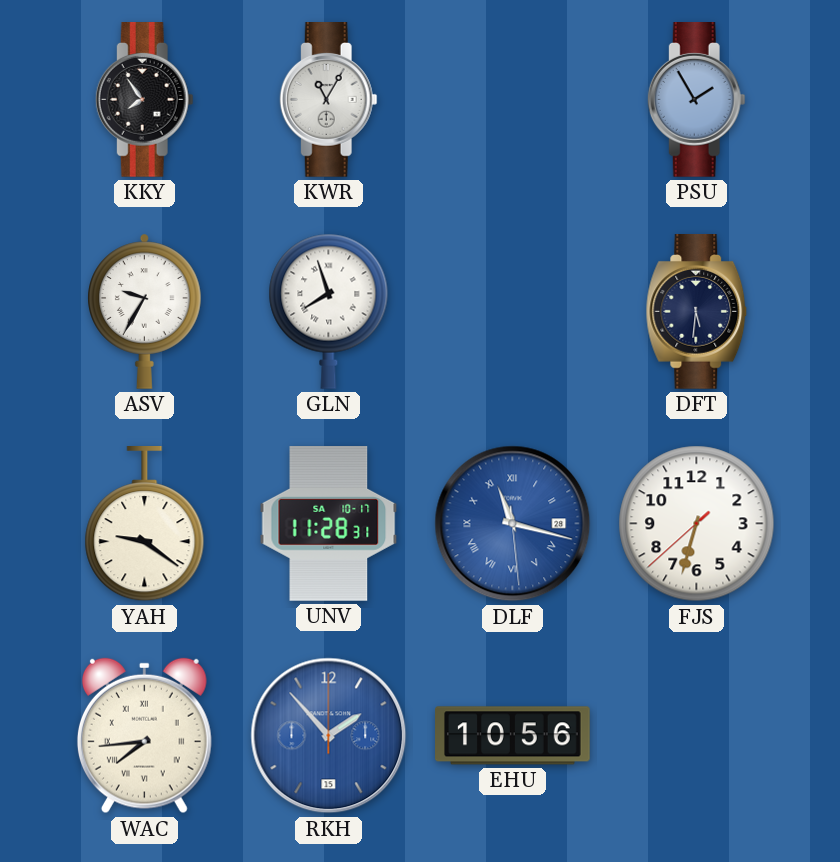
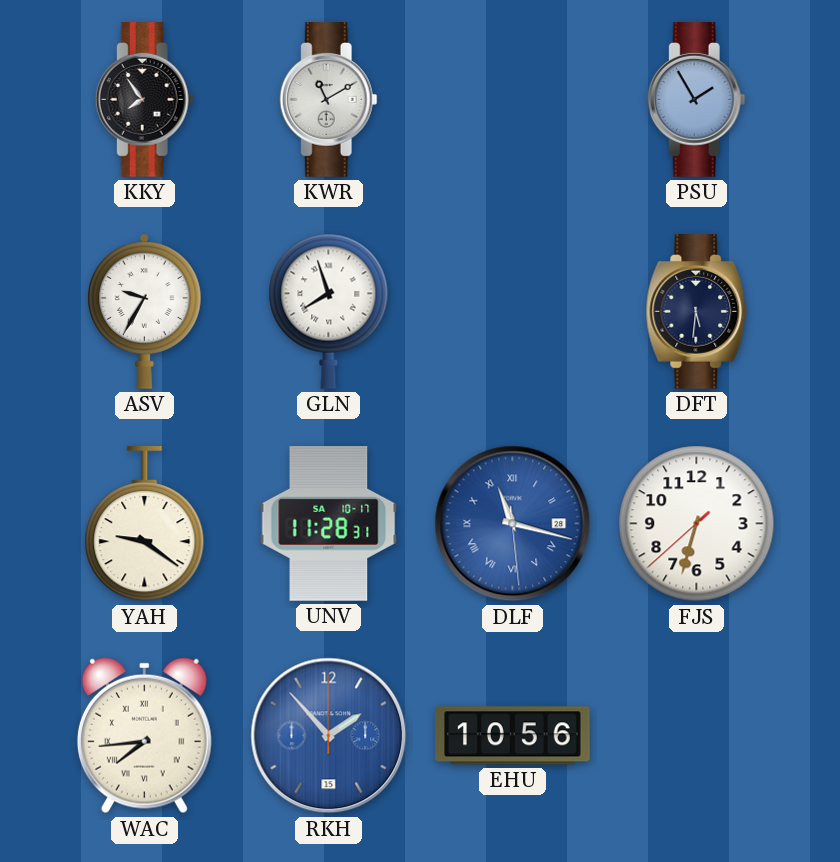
KWR: 11:05 -> 11:10
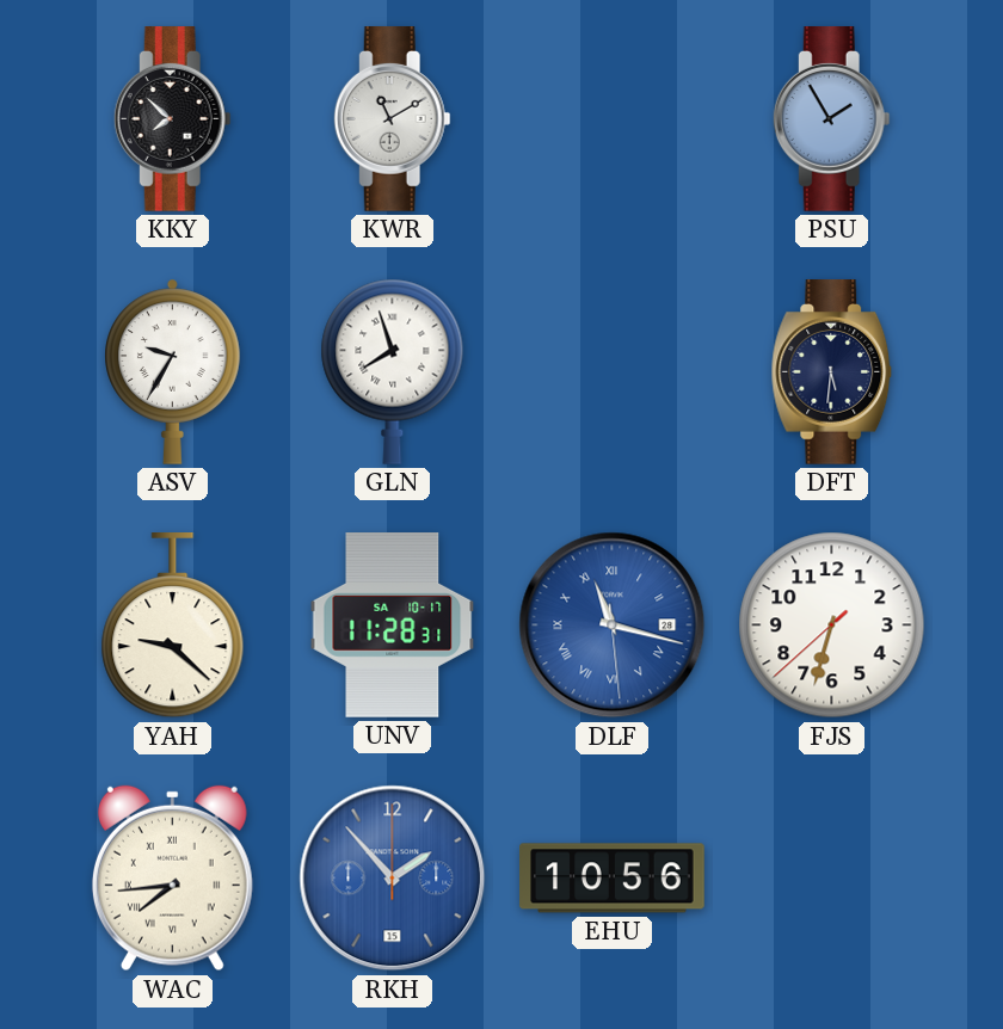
KKY: 7:54 -> 7:52
YAH: 9:21 -> 9:22
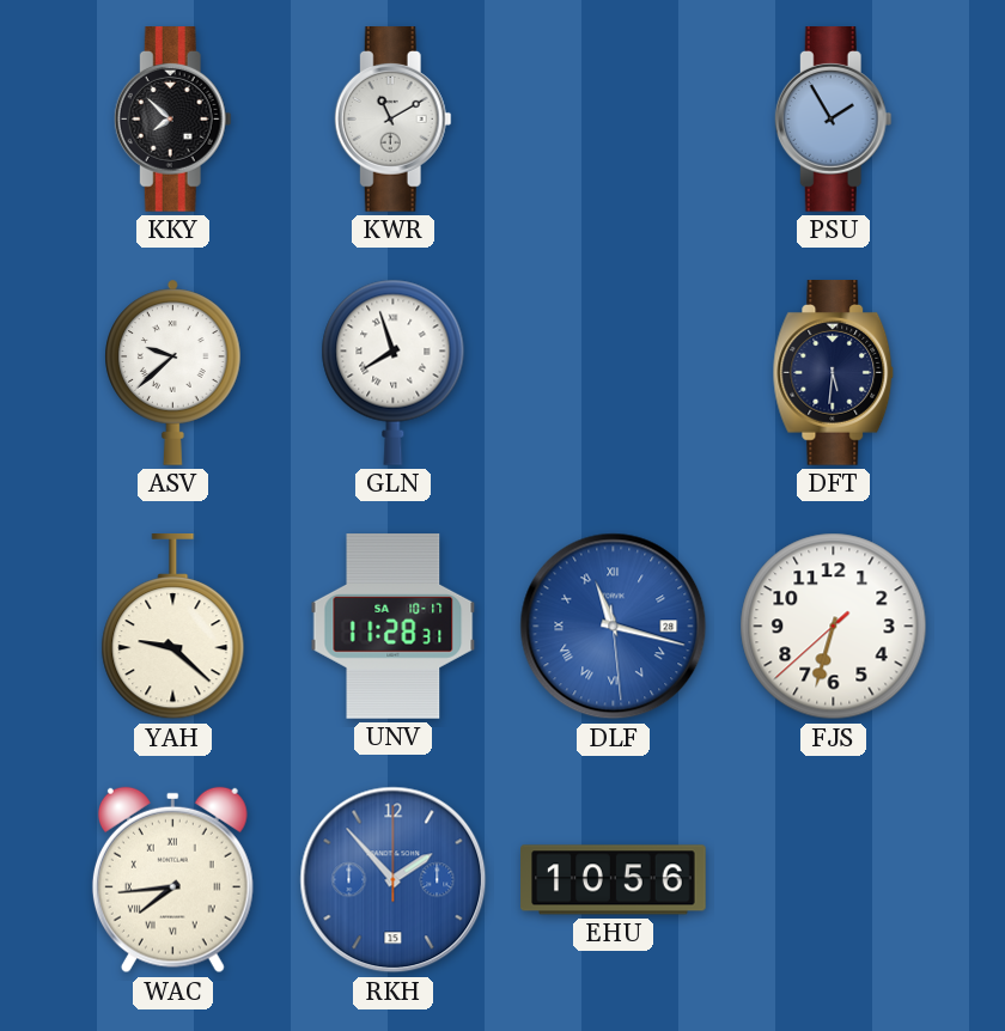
ASV: 9:35 -> 9:38
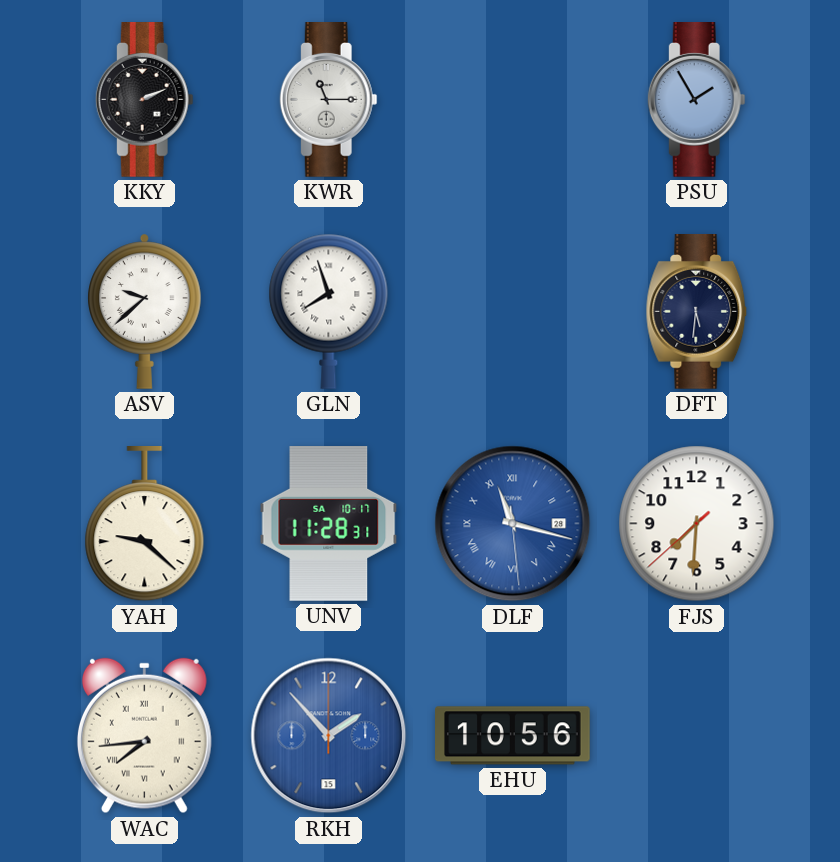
KKY: 7:52 -> 2:11
KWR: 11:10 -> 11:15
FJS: 6:32 -> 7:30
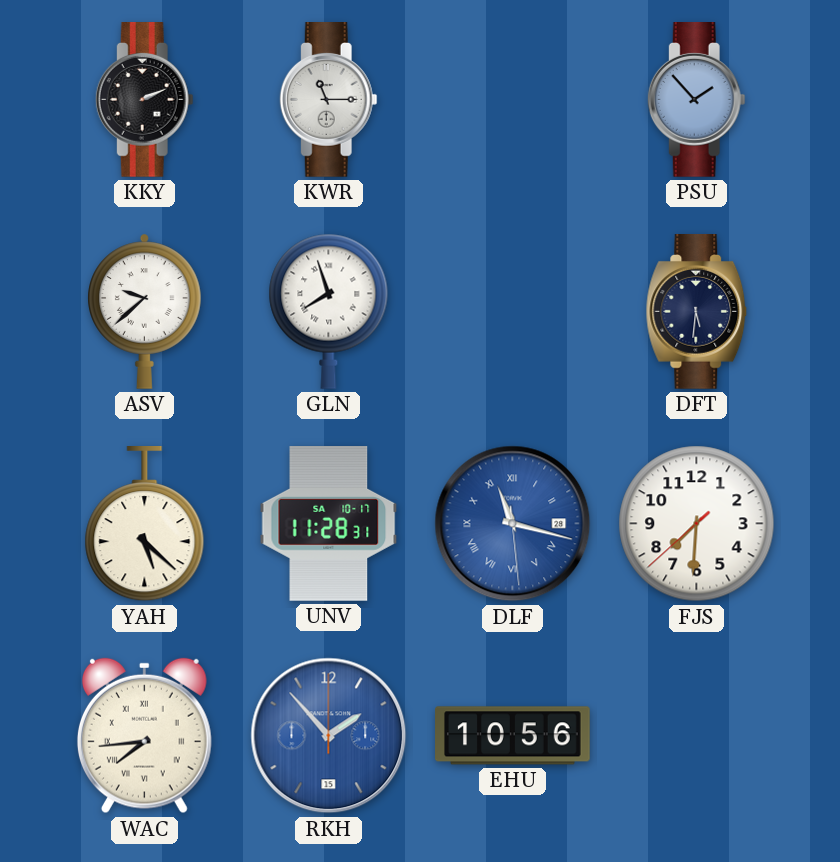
PSU: 1:55 -> 1:53
YAH: 9:22 -> 5:22
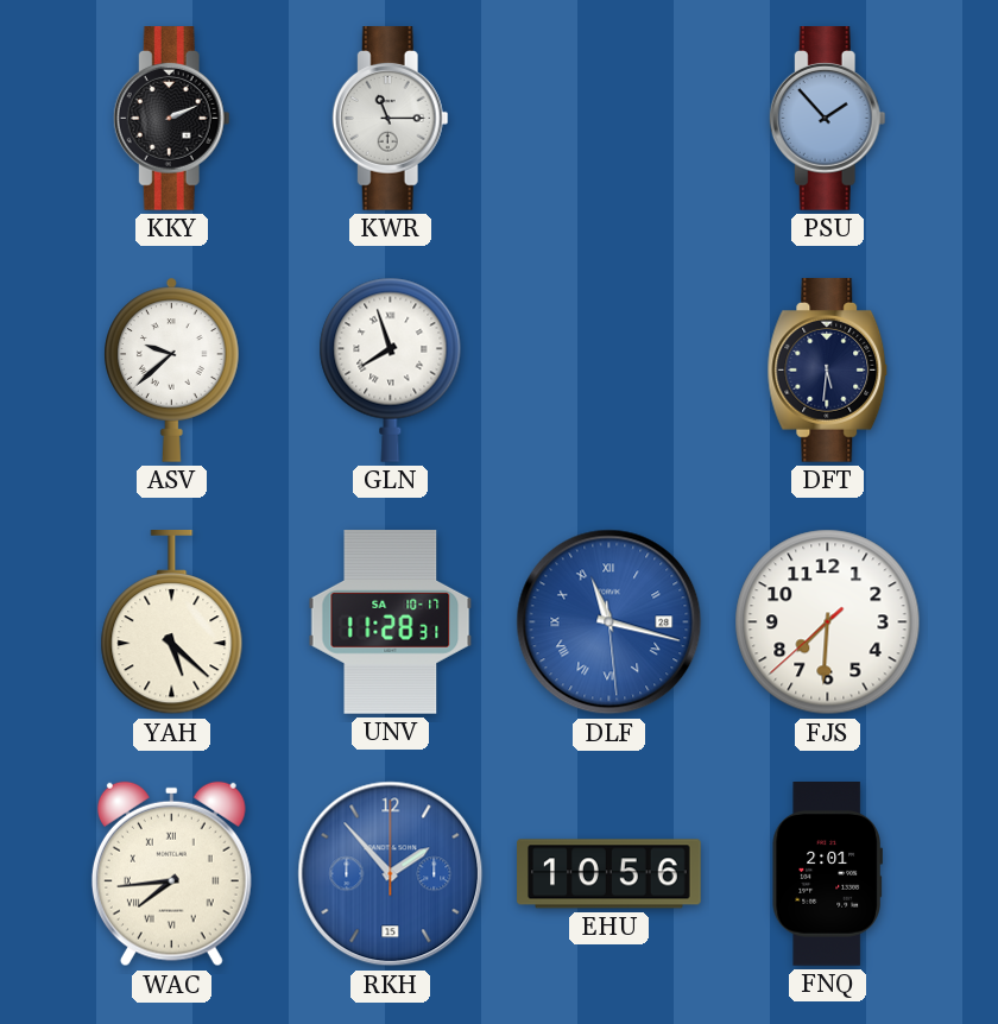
FNQ: none -> 2:01
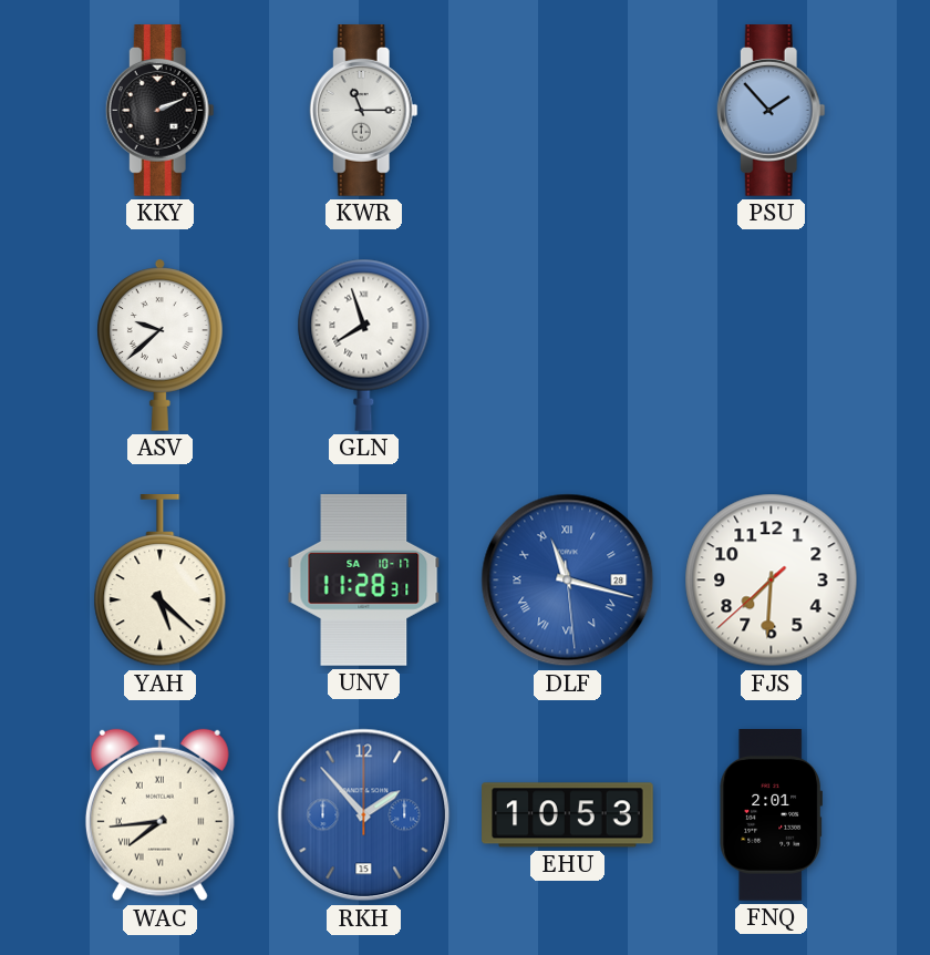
DFT: 5:31 -> none
EHU: 10:56 -> 10:53
